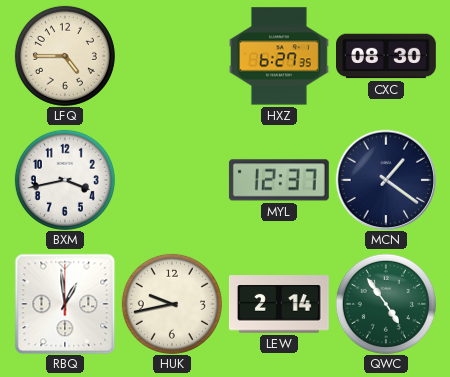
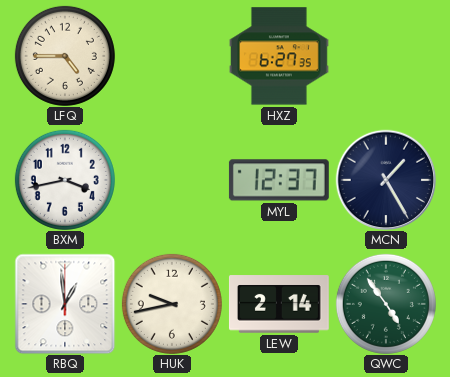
CXC: 08:30 -> none
MCN: 1:21 -> 1:25
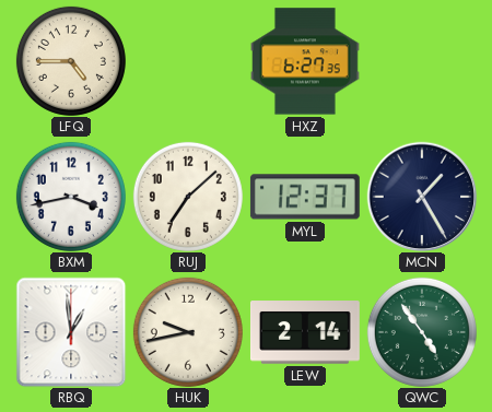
RUJ: none -> 7:08
